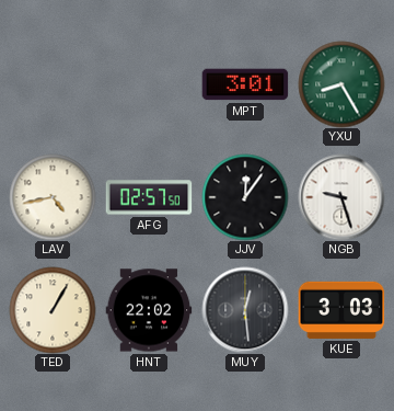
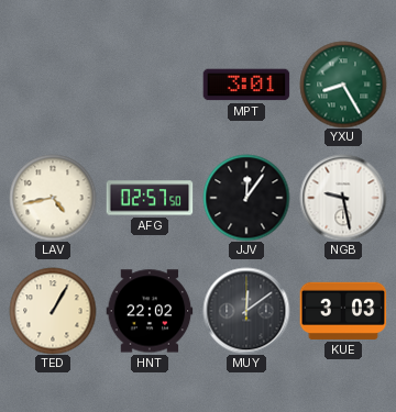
NGB: 9:27 -> 9:28
MUY: 12:29 -> 12:09
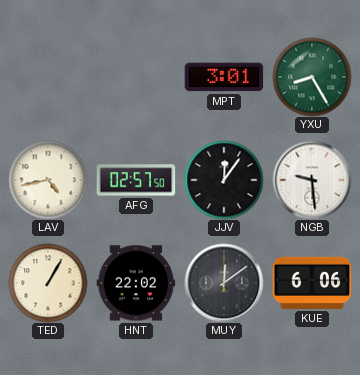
NGB: 9:28 -> 9:29
KUE: 3:03 -> 6:06
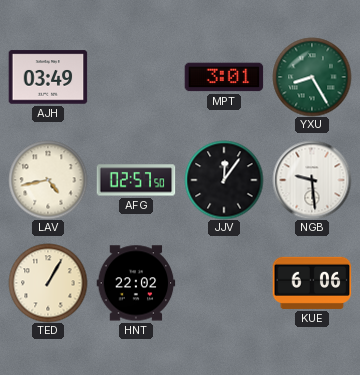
AJH: none -> 03:49
MUY: 12:09 -> none
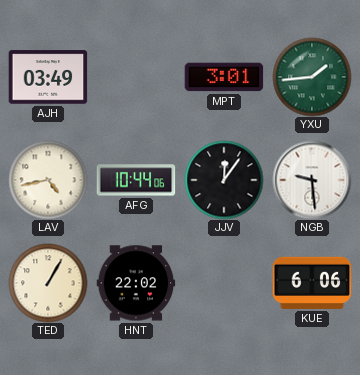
YXU: 8:25 -> 1:44
AFG: 02:57 -> 10:44
